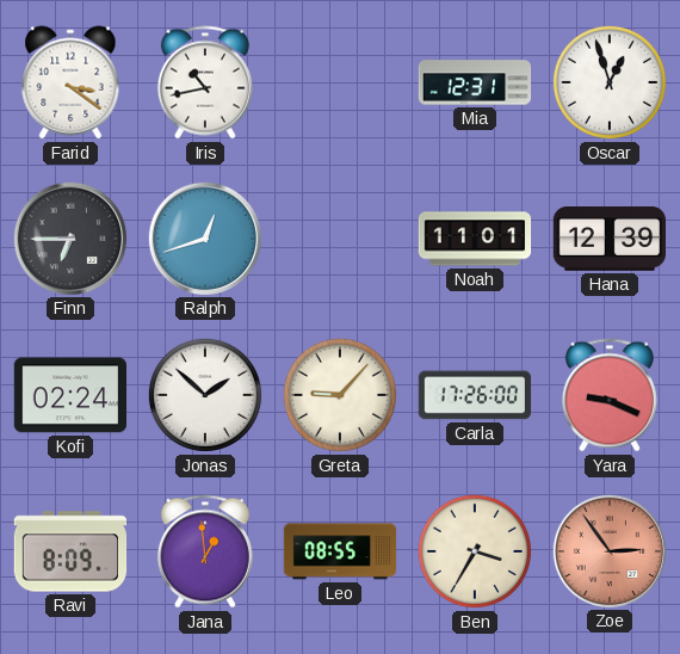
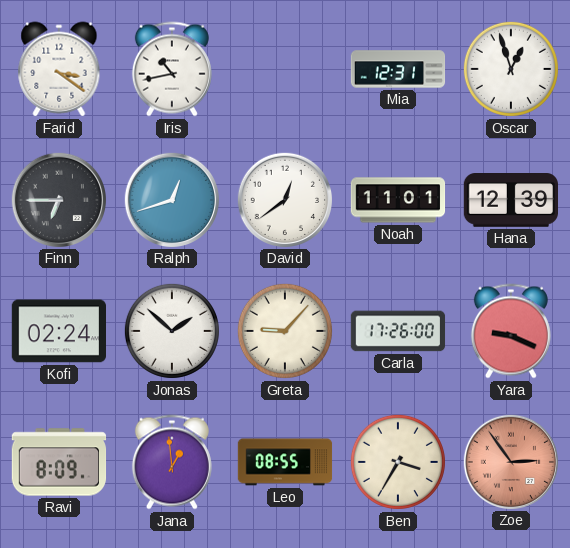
David: none -> 12:39
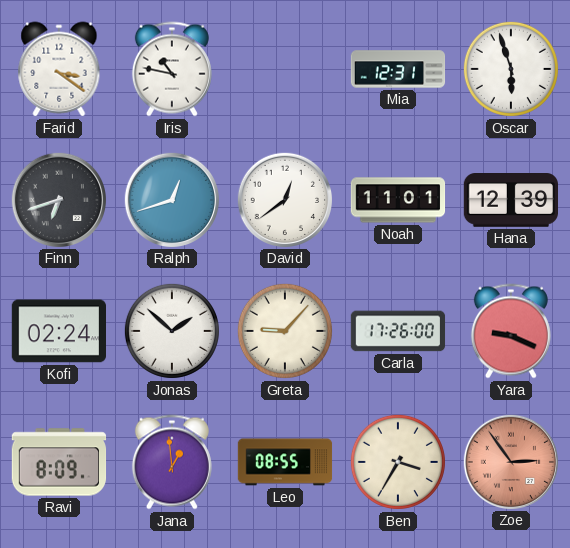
Iris: 10:43 -> 10:47
Oscar: 12:57 -> 5:57
Finn: 6:45 -> 6:42
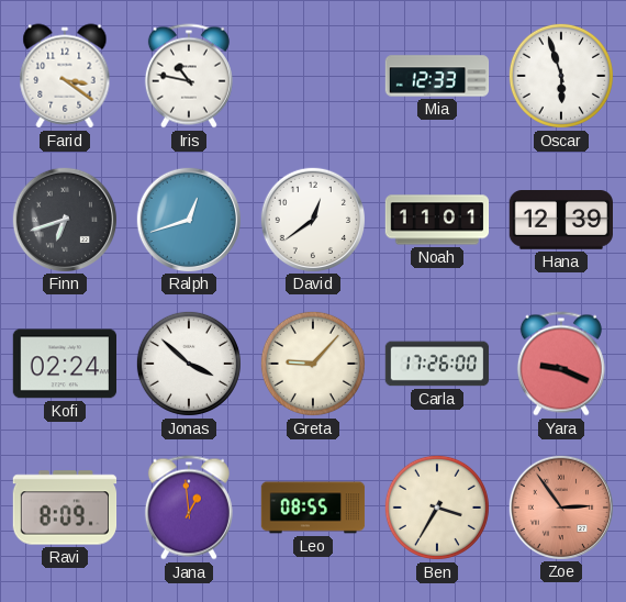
Mia: 12:31 -> 12:33
Jonas: 1:52 -> 3:52
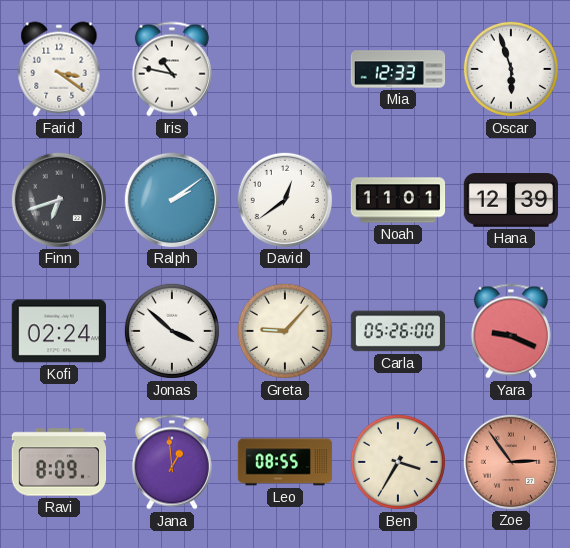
Ralph: 12:42 -> 2:09
Carla: 17:26 -> 05:26
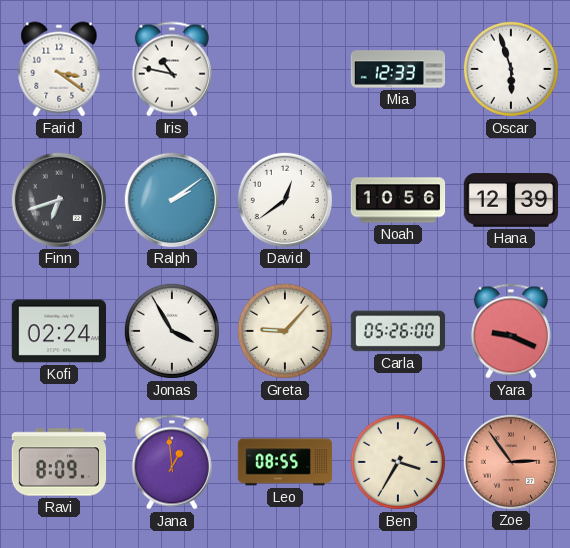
Noah: 11:01 -> 10:56
Jonas: 3:52 -> 3:55
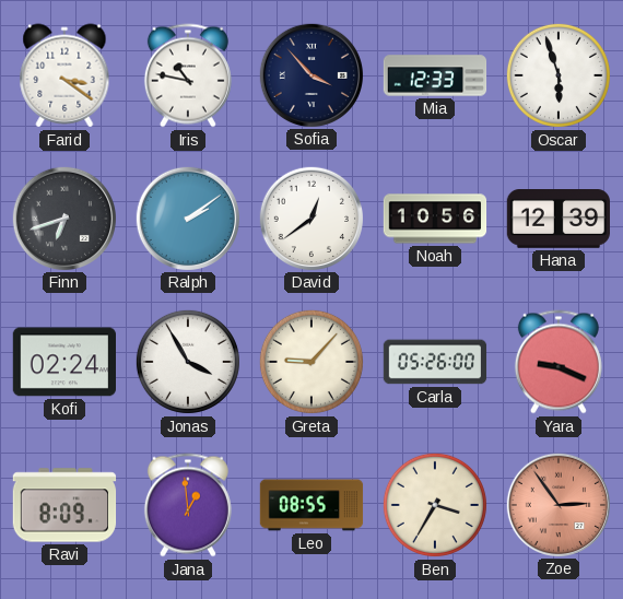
Sofia: none -> 3:53
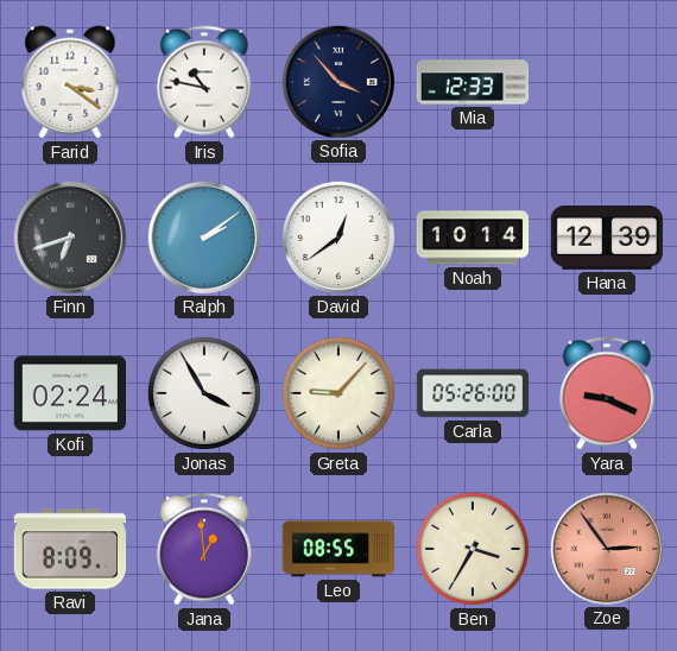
Oscar: 5:57 -> none
Noah: 10:56 -> 10:14
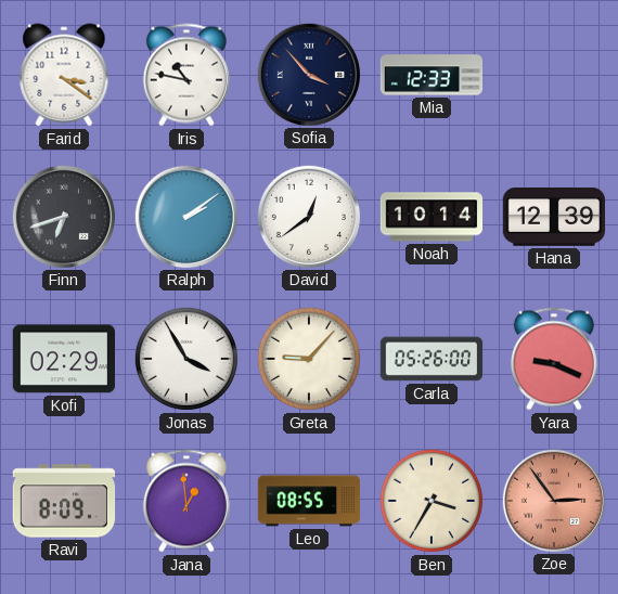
Kofi: 02:24 -> 02:29
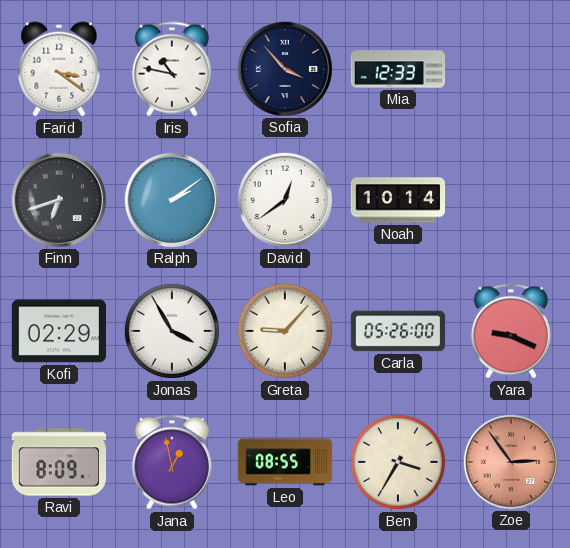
Hana: 12:39 -> none
Jana: 12:59 -> 12:58
